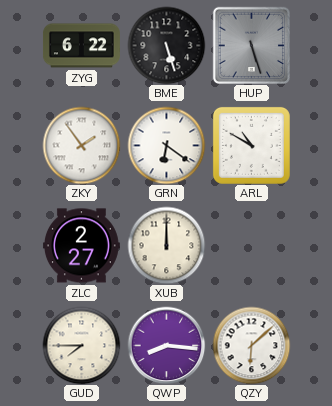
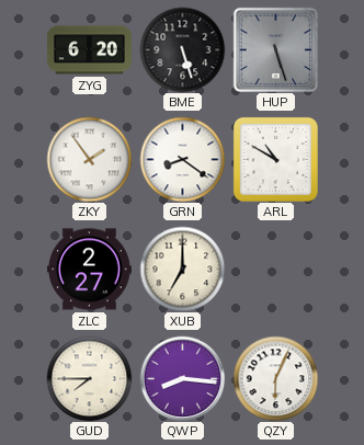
ZYG: 6:22 -> 6:20
GRN: 6:21 -> 8:21
XUB: 12:00 -> 7:00
QZY: 6:08 -> 6:04
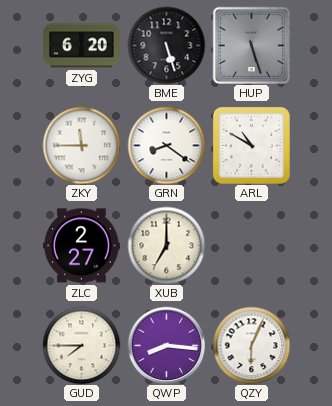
ZKY: 1:54 -> 11:45
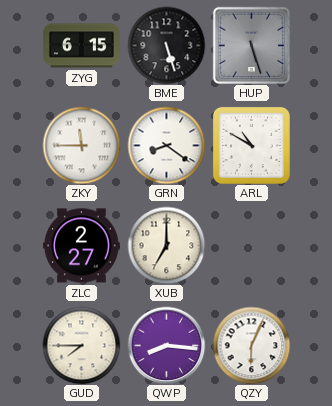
ZYG: 6:20 -> 6:15
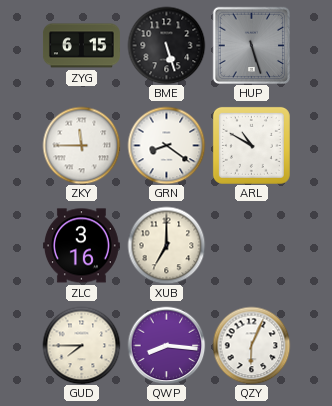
ZLC: 2:27 -> 3:16
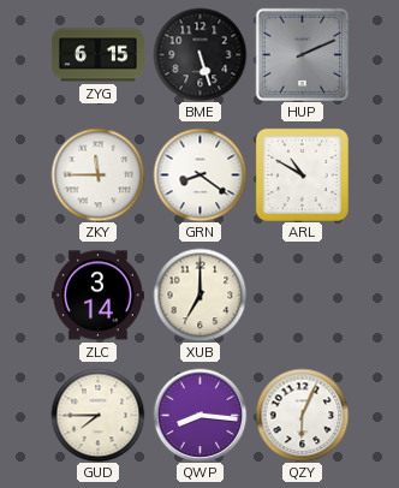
HUP: 5:27 -> 2:11
ZLC: 3:16 -> 3:14
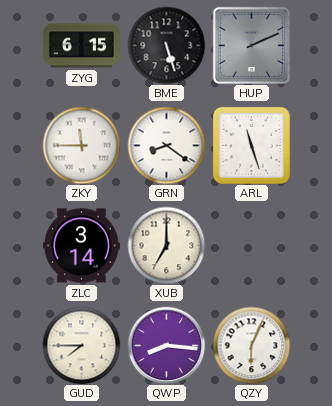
ARL: 10:50 -> 11:27
